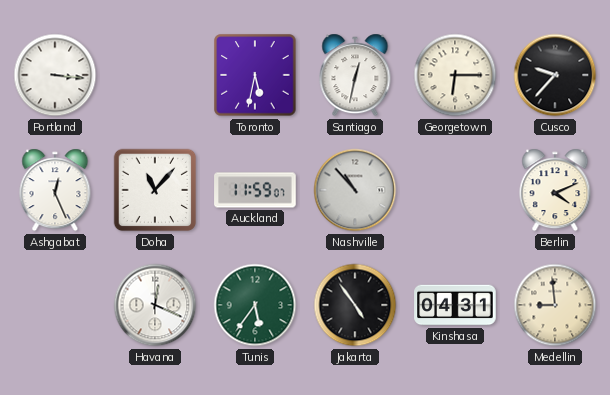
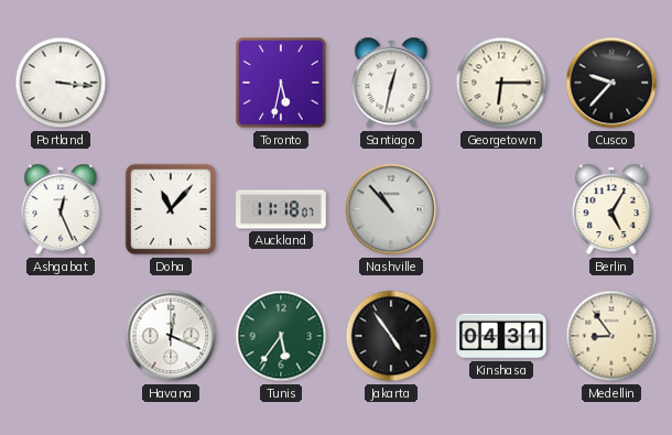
Auckland: 11:59 -> 11:18
Berlin: 4:11 -> 5:05
Medellin: 8:59 -> 8:54
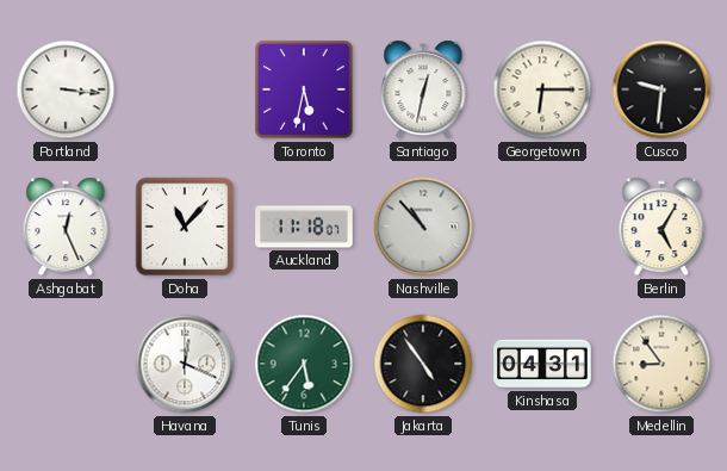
Cusco: 9:37 -> 9:31
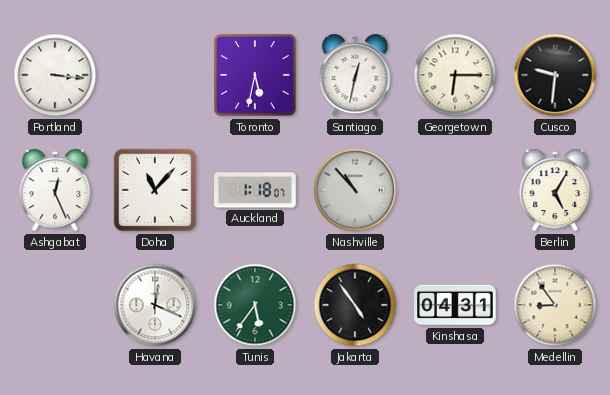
Auckland: 11:18 -> 1:18
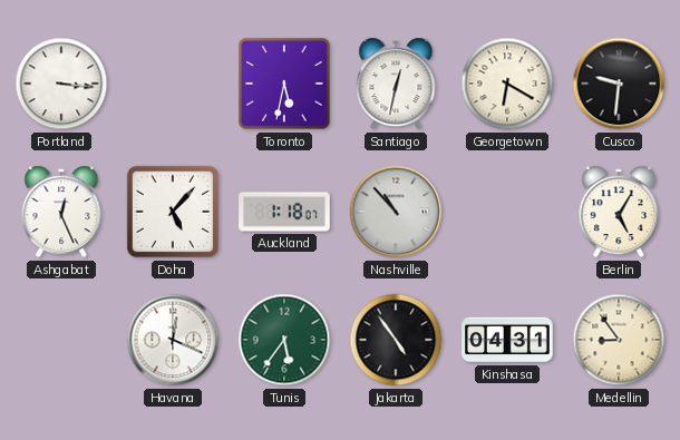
Georgetown: 6:15 -> 6:20
Doha: 11:07 -> 5:07
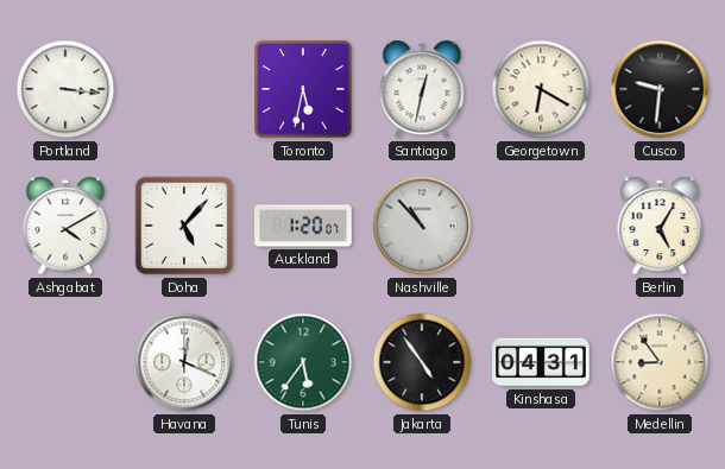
Ashgabat: 12:26 -> 4:10
Auckland: 1:18 -> 1:20
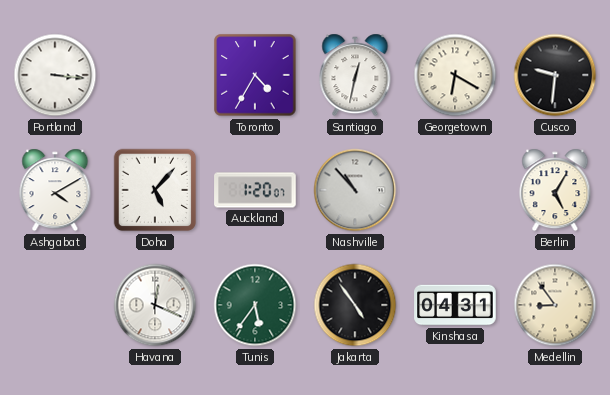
Toronto: 5:32 -> 4:35
